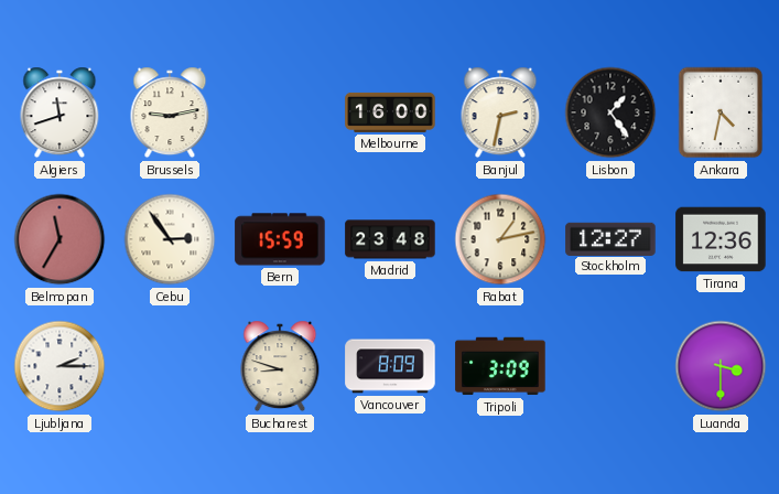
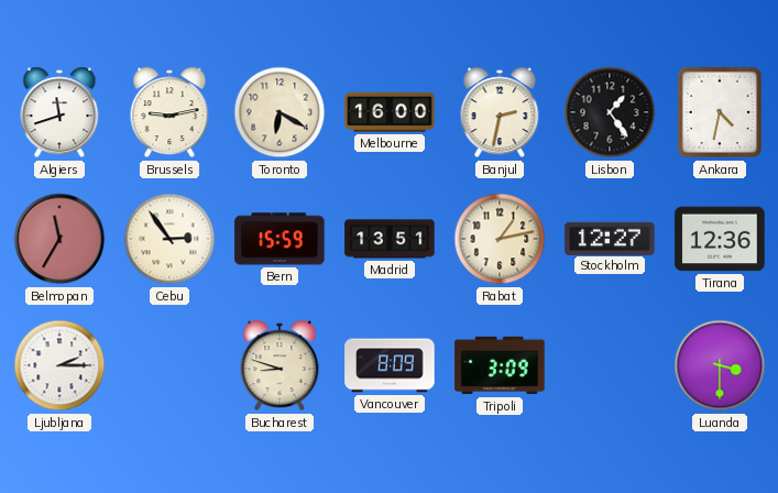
Toronto: none -> 6:20
Madrid: 23:48 -> 13:51
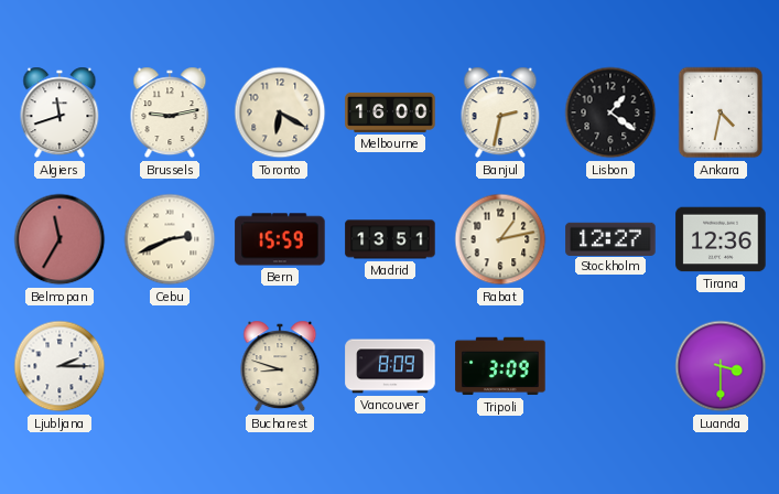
Lisbon: 1:24 -> 1:21
Cebu: 2:54 -> 2:41
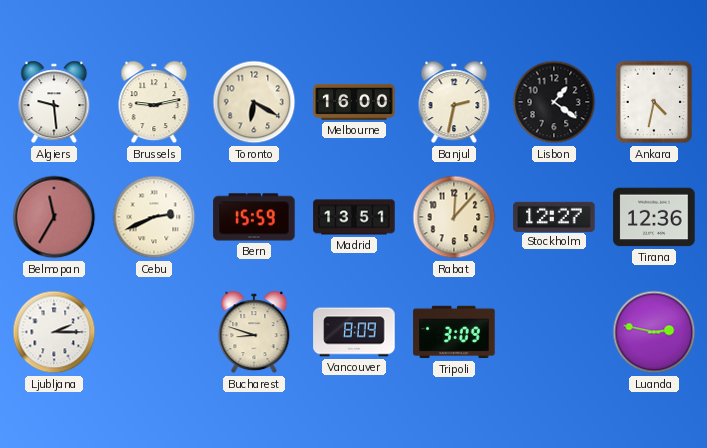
Algiers: 11:42 -> 9:29
Rabat: 1:13 -> 12:07
Luanda: 3:30 -> 2:47
